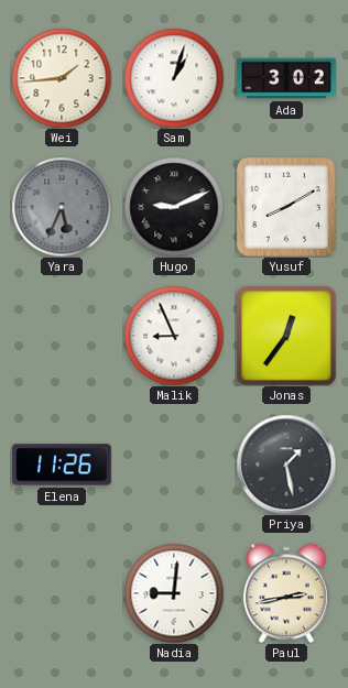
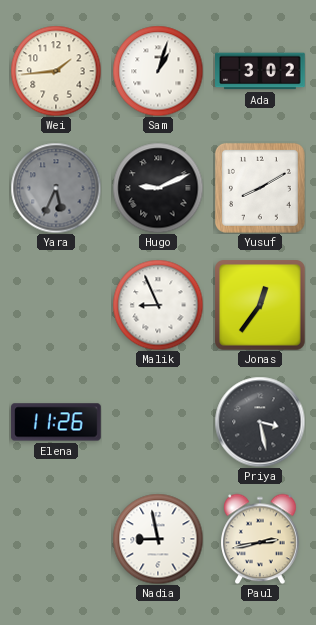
Priya: 1:28 -> 3:28
Nadia: 9:01 -> 8:58
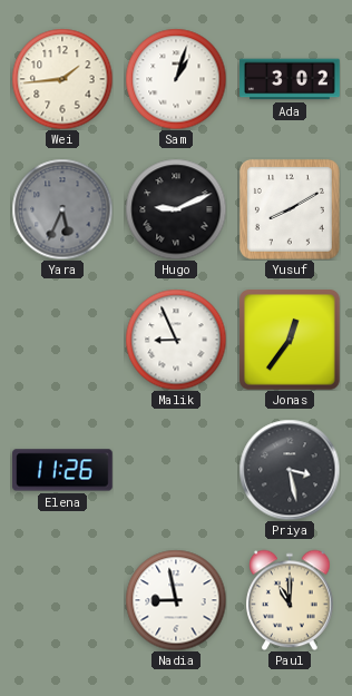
Paul: 2:43 -> 11:00
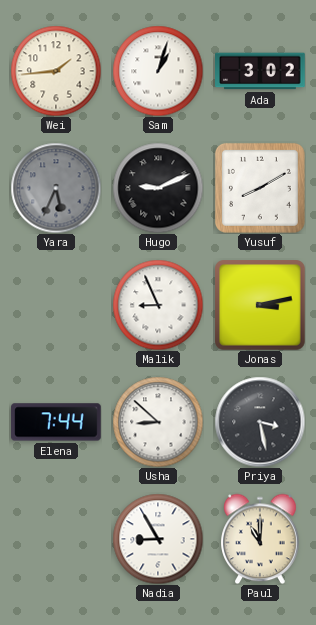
Jonas: 12:36 -> 3:13
Elena: 11:26 -> 7:44
Usha: none -> 8:52
Nadia: 8:58 -> 8:55
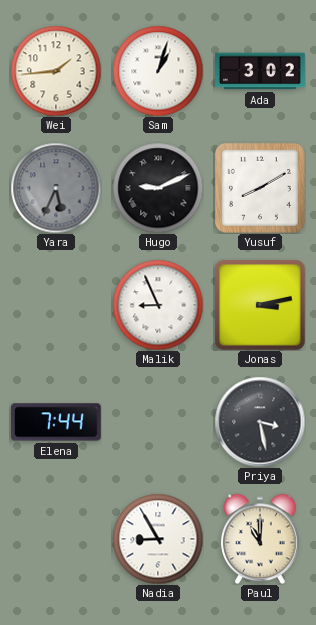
Usha: 8:52 -> none
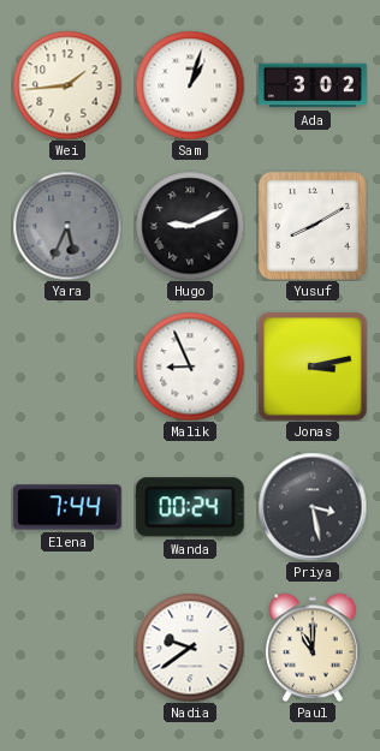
Wanda: none -> 00:24
Nadia: 8:55 -> 9:39
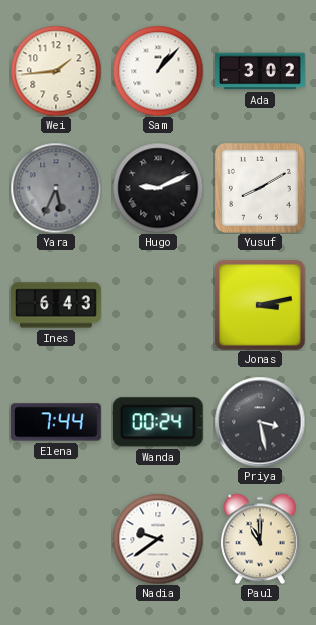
Sam: 1:03 -> 1:07
Ines: none -> 6:43
Malik: 8:56 -> none
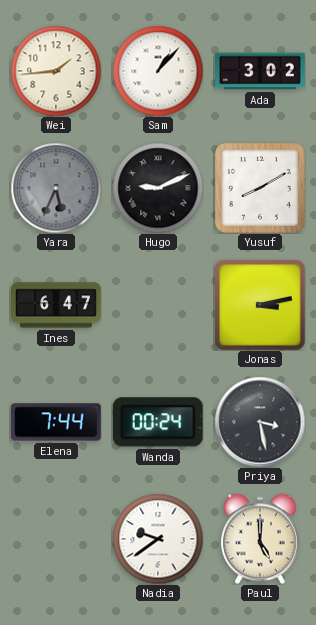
Ines: 6:43 -> 6:47
Paul: 11:00 -> 5:00
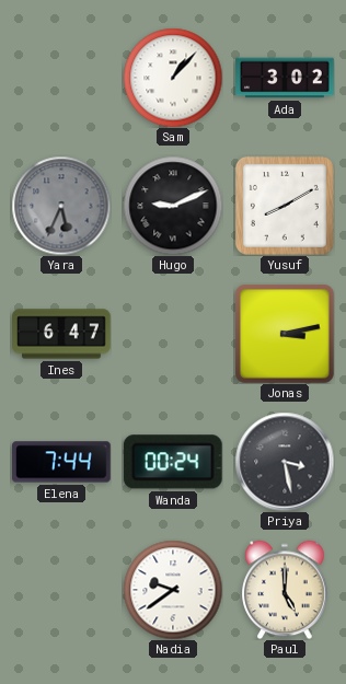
Wei: 1:44 -> none
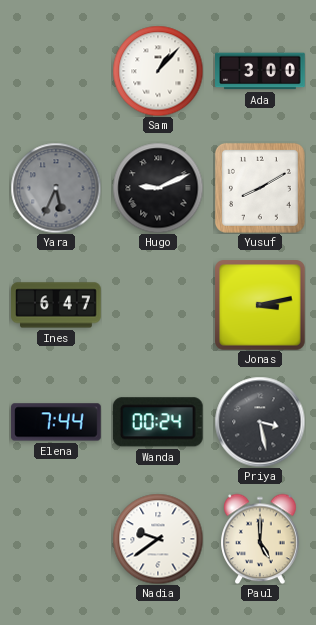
Ada: 3:02 -> 3:00
